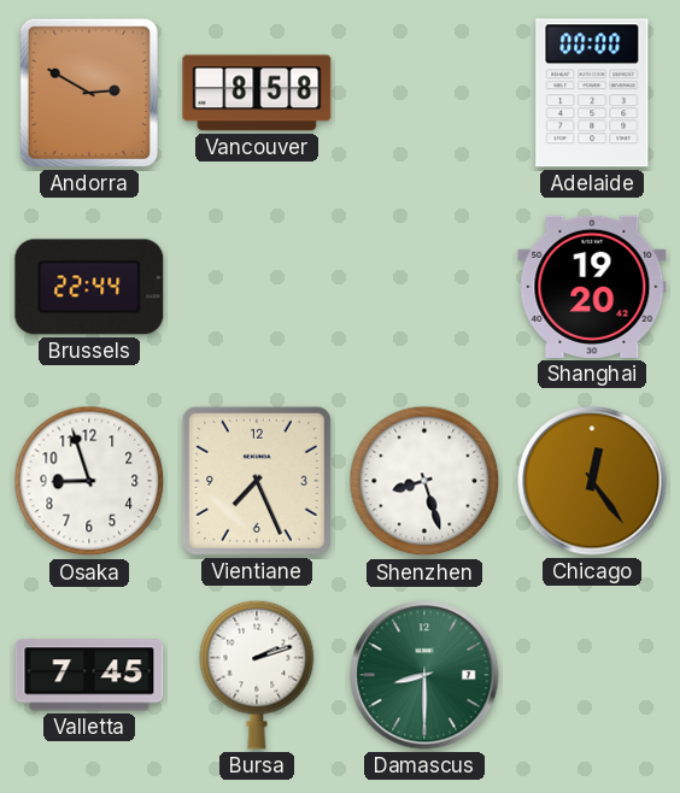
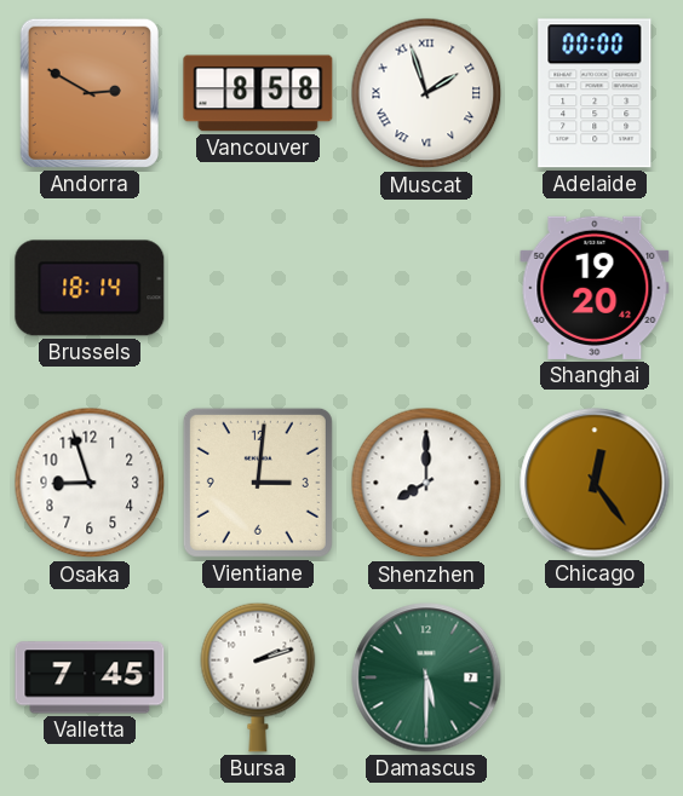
Muscat: none -> 1:57
Brussels: 22:44 -> 18:14
Vientiane: 7:26 -> 3:01
Shenzhen: 8:27 -> 8:00
Damascus: 8:30 -> 5:30
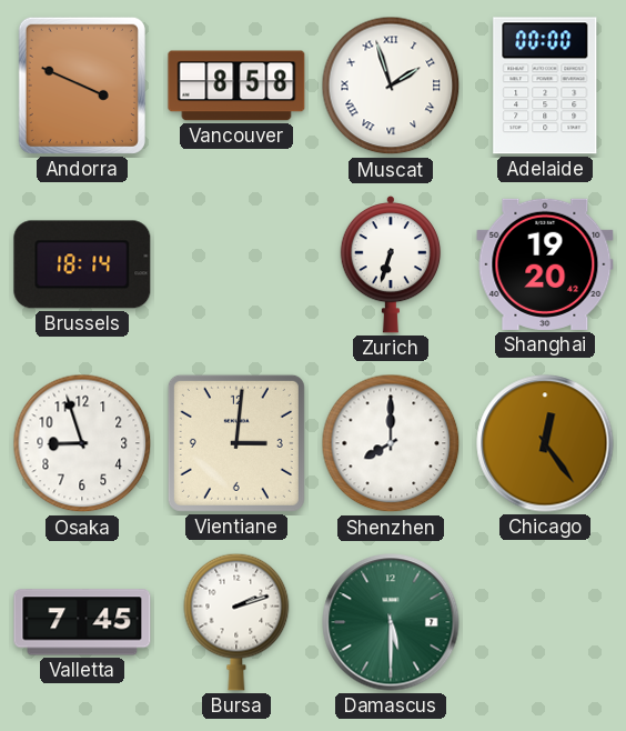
Andorra: 2:50 -> 3:49
Zurich: none -> 6:33
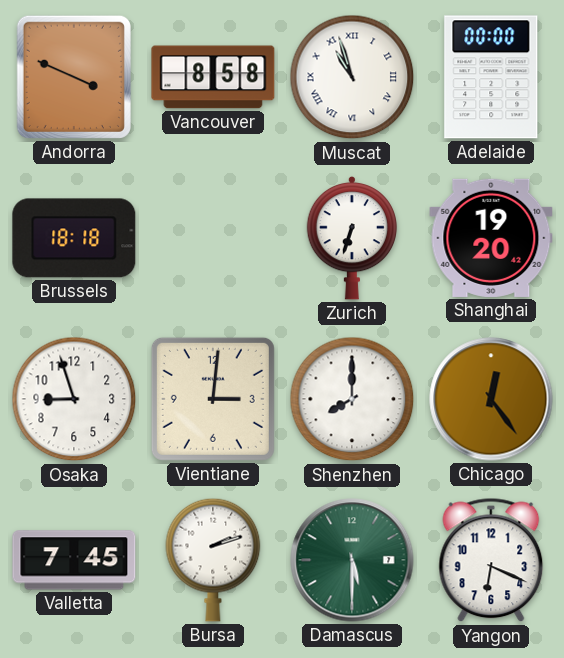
Muscat: 1:57 -> 10:57
Brussels: 18:14 -> 18:18
Yangon: none -> 6:19
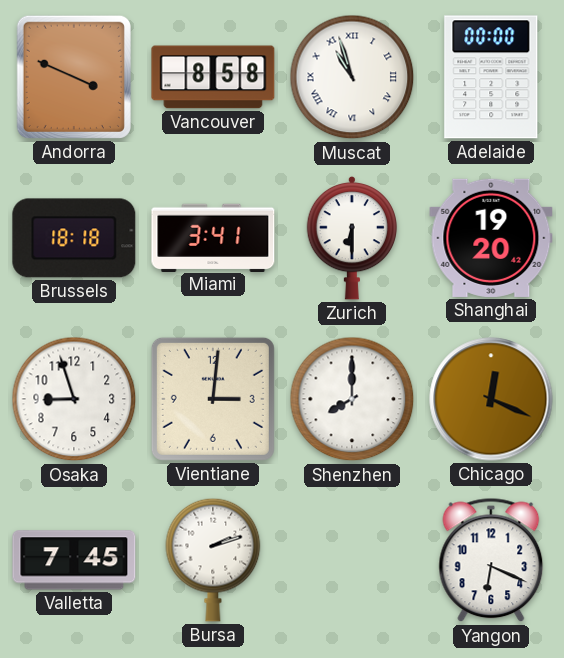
Miami: none -> 3:41
Zurich: 6:33 -> 6:30
Chicago: 12:24 -> 12:19
Damascus: 5:30 -> none
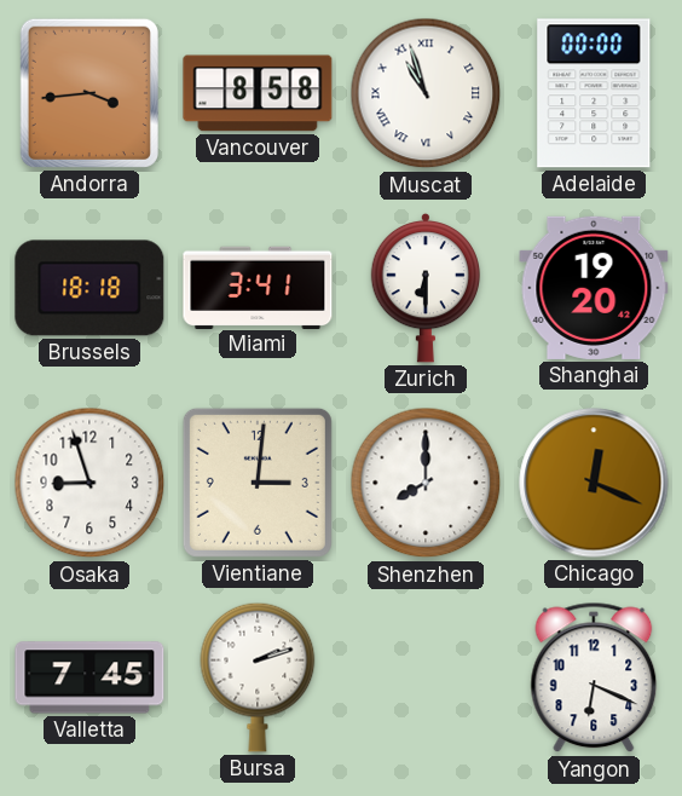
Andorra: 3:49 -> 3:44
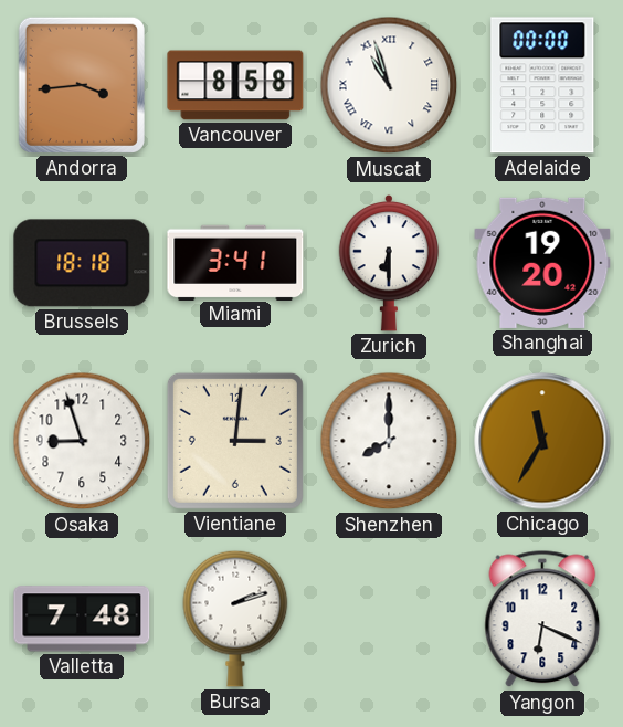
Chicago: 12:19 -> 11:35
Valletta: 7:45 -> 7:48
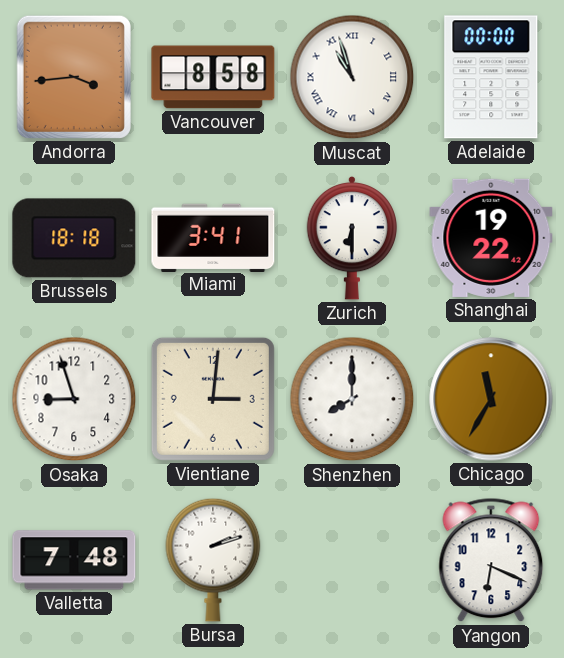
Shanghai: 19:20 -> 19:22
